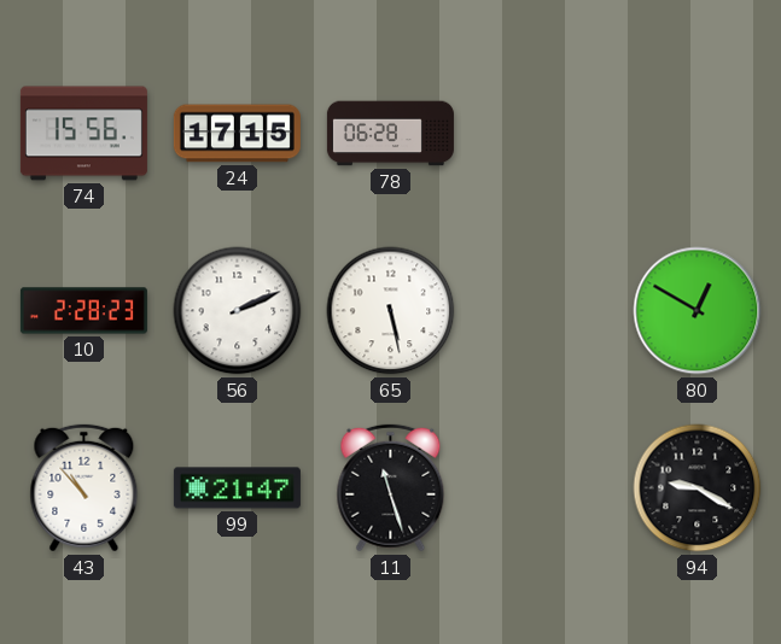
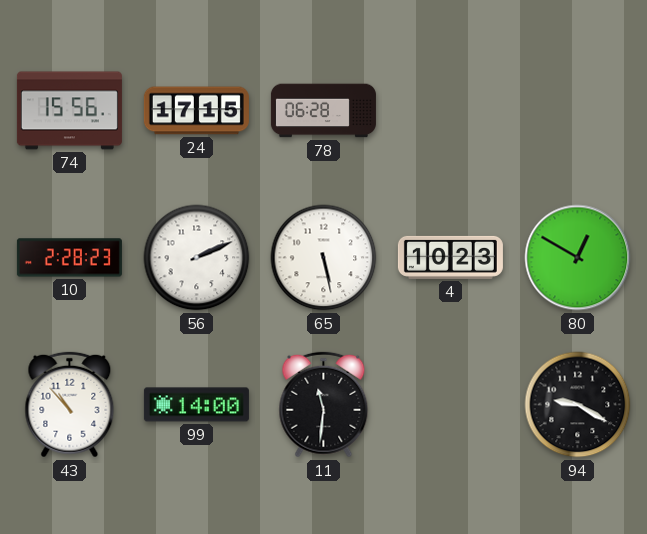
4: none -> 10:23
99: 21:47 -> 14:00
11: 11:27 -> 11:31
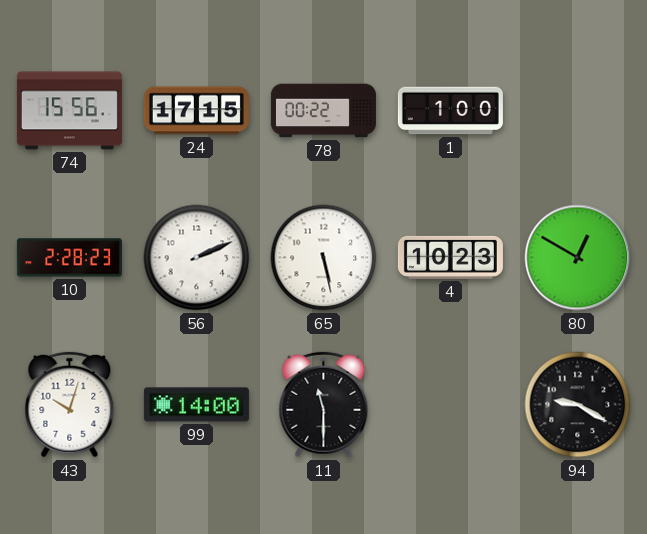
78: 06:28 -> 00:22
1: none -> 1:00
43: 10:53 -> 10:03
11: 11:31 -> 11:30
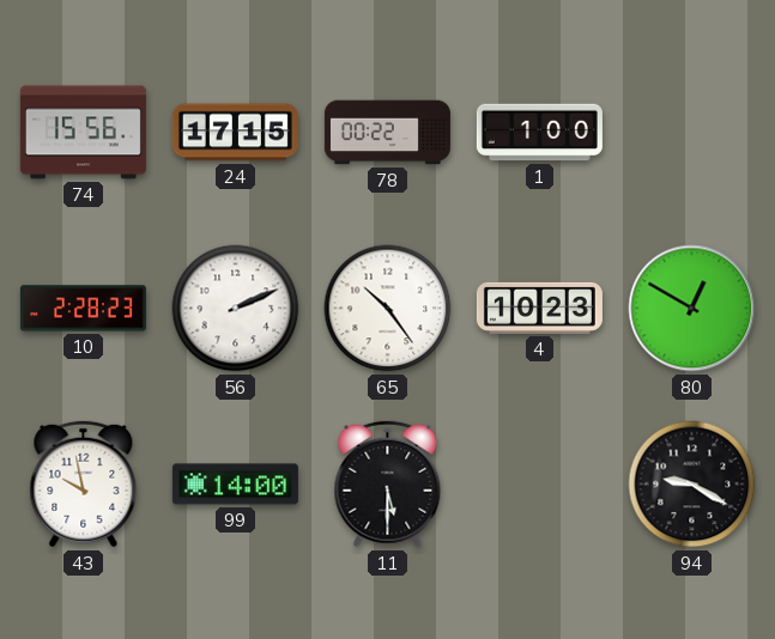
65: 5:28 -> 10:24
43: 10:03 -> 9:58
11: 11:30 -> 5:30
